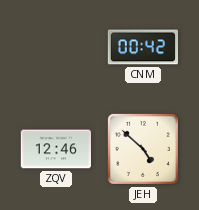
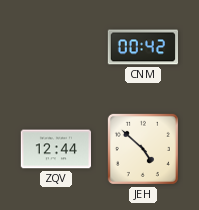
ZQV: 12:46 -> 12:44
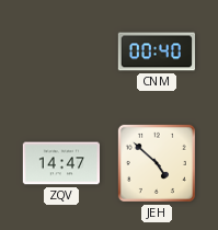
CNM: 00:42 -> 00:40
ZQV: 12:44 -> 14:47
